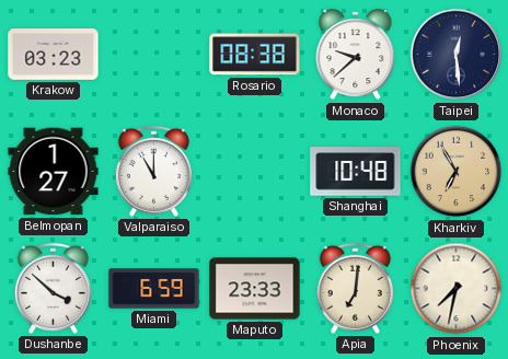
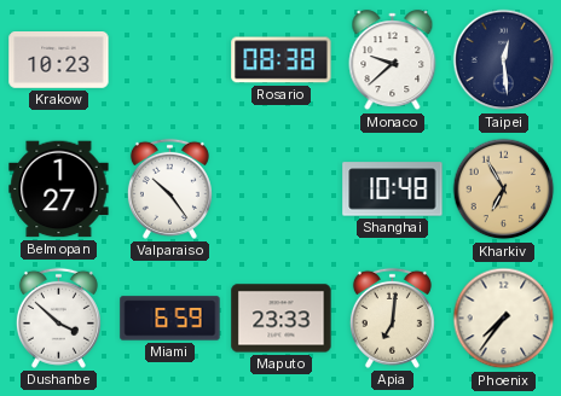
Krakow: 03:23 -> 10:23
Valparaiso: 11:00 -> 10:24
Phoenix: 7:32 -> 7:36
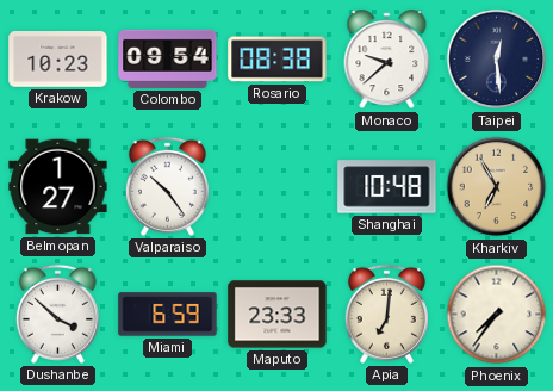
Colombo: none -> 09:54
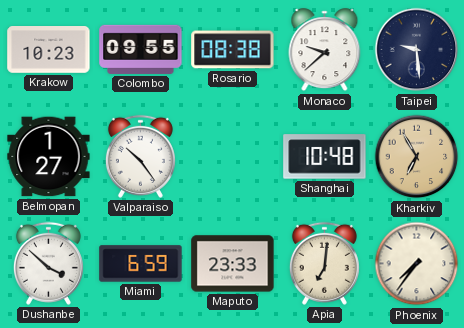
Colombo: 09:54 -> 09:55
Taipei: 12:29 -> 9:29
